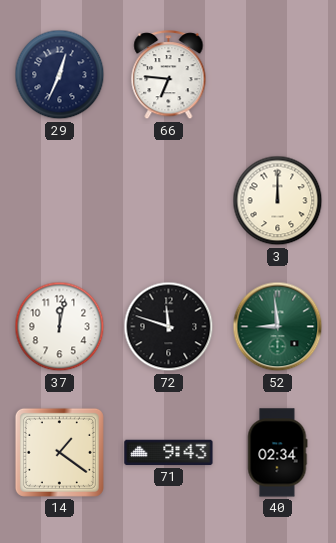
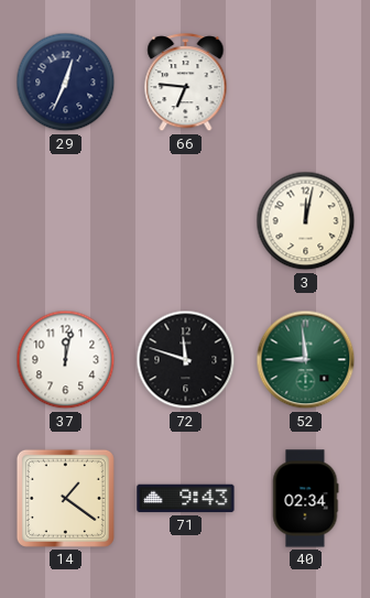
3: 12:00 -> 12:02
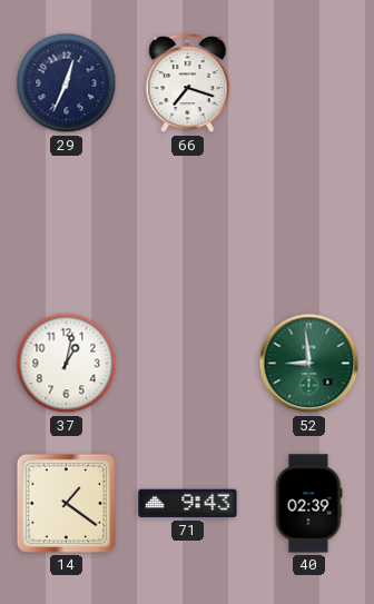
66: 6:46 -> 7:18
3: 12:02 -> none
37: 12:02 -> 1:02
72: 11:48 -> none
40: 02:34 -> 02:39
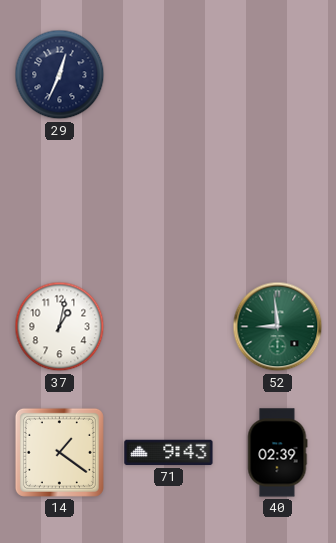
66: 7:18 -> none
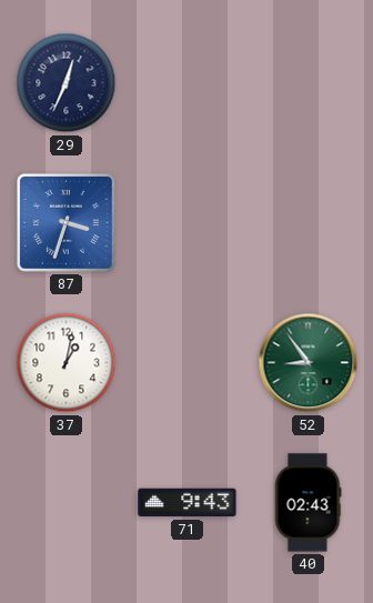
87: none -> 3:33
52: 8:59 -> 8:54
14: 1:21 -> none
40: 02:39 -> 02:43
